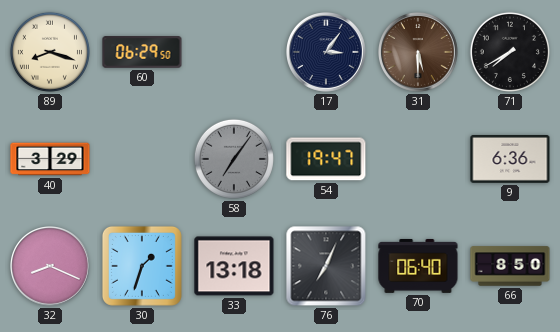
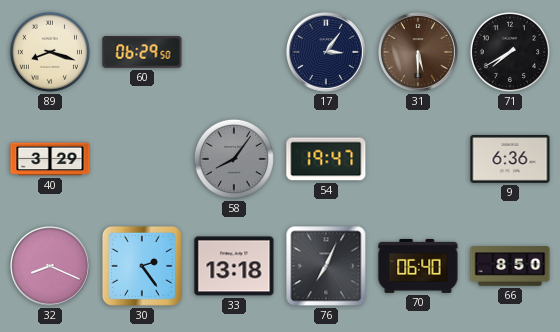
58: 7:06 -> 8:06
30: 1:33 -> 2:24
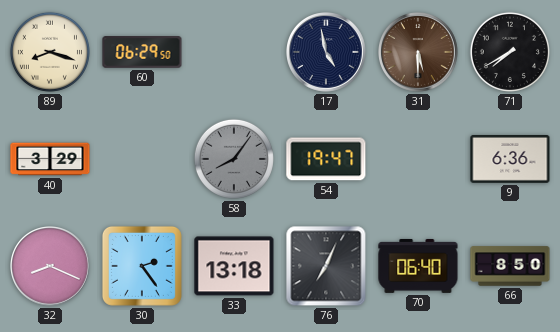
17: 3:06 -> 4:58
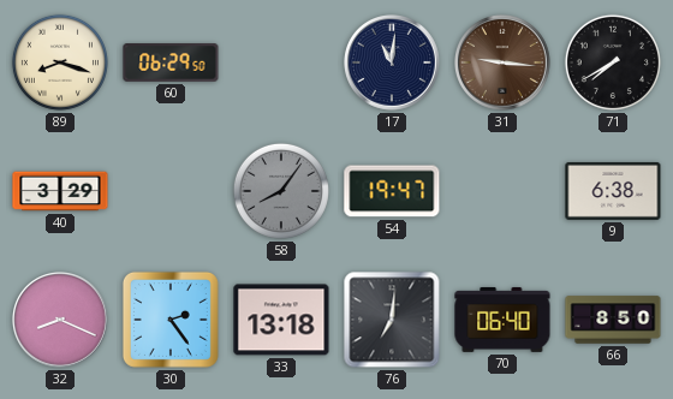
17: 4:58 -> 11:01
31: 5:30 -> 9:16
9: 6:36 -> 6:38
76: 7:04 -> 7:01
